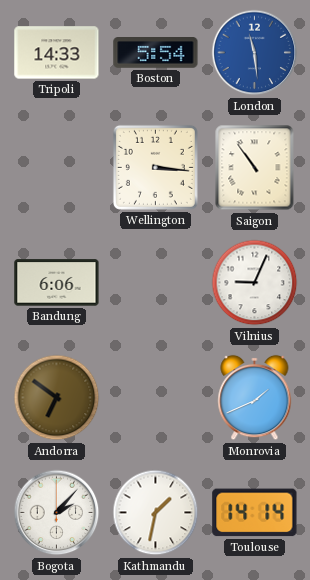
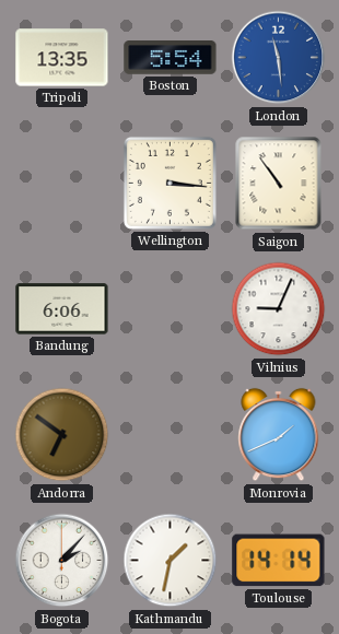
Tripoli: 14:33 -> 13:35
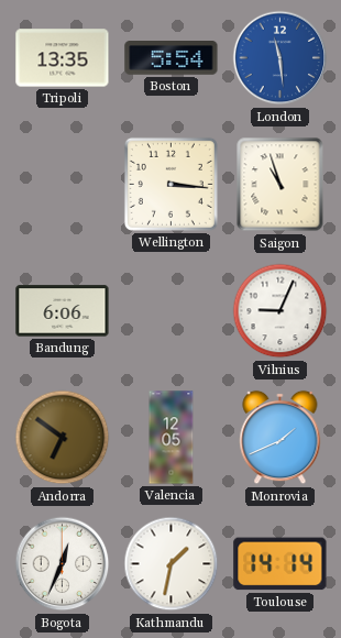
Saigon: 10:54 -> 10:57
Valencia: none -> 12:05
Bogota: 2:07 -> 12:34
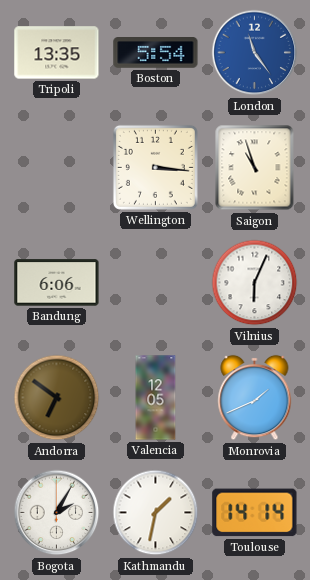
London: 11:29 -> 11:24
Vilnius: 9:04 -> 6:04
Bogota: 12:34 -> 2:05
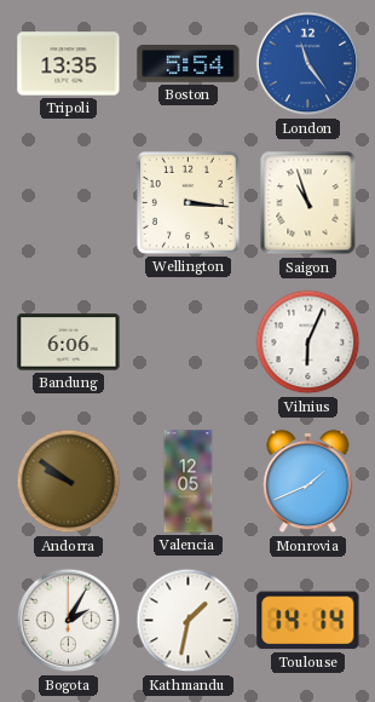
Andorra: 6:51 -> 9:51
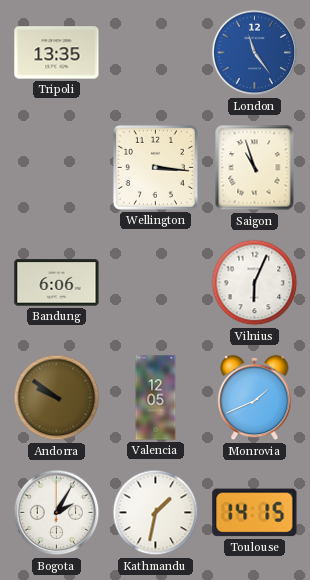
Boston: 5:54 -> none
Toulouse: 14:14 -> 14:15
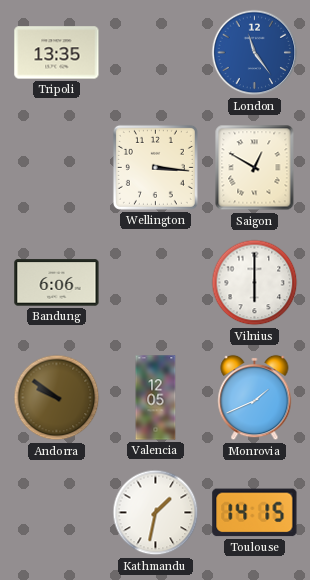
Saigon: 10:57 -> 12:50
Vilnius: 6:04 -> 6:00
Bogota: 2:05 -> none
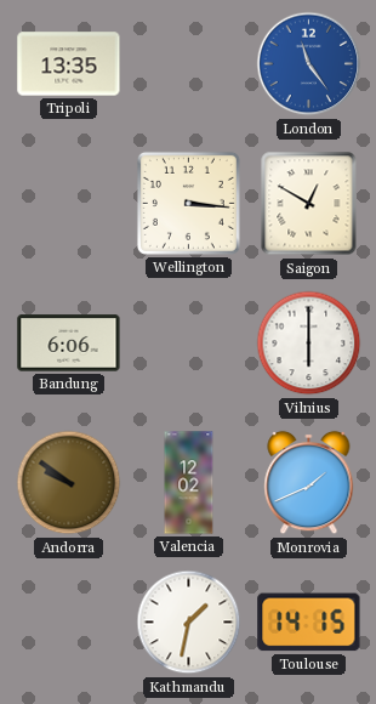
Valencia: 12:05 -> 12:02
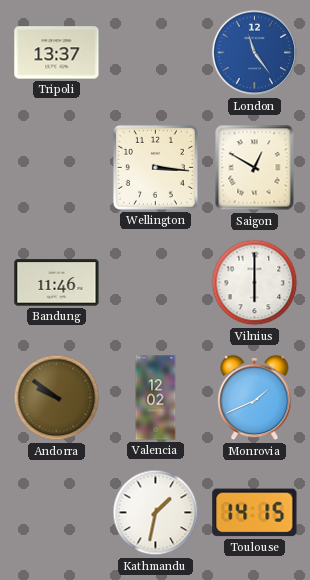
Tripoli: 13:35 -> 13:37
Bandung: 6:06 -> 11:46
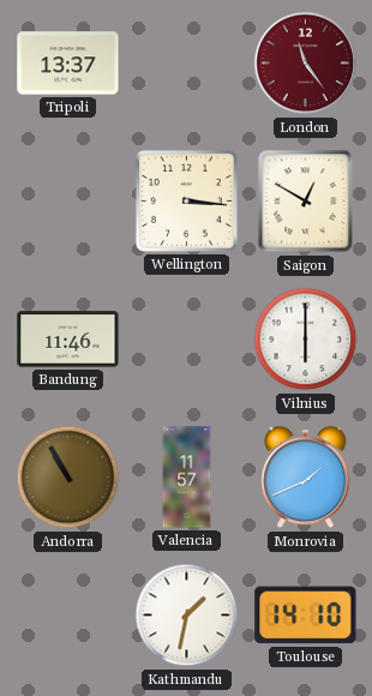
London dial: blue -> burgundy
Andorra: 9:51 -> 10:55
Valencia: 12:02 -> 11:57
Toulouse: 14:15 -> 14:10
